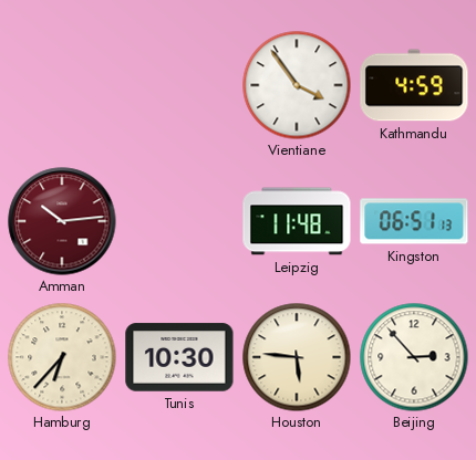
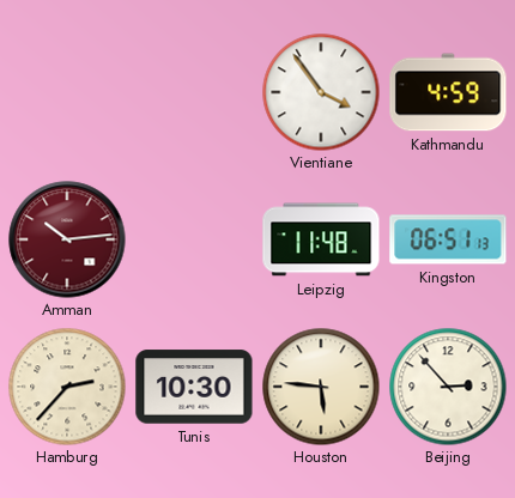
Hamburg: 6:37 -> 2:37
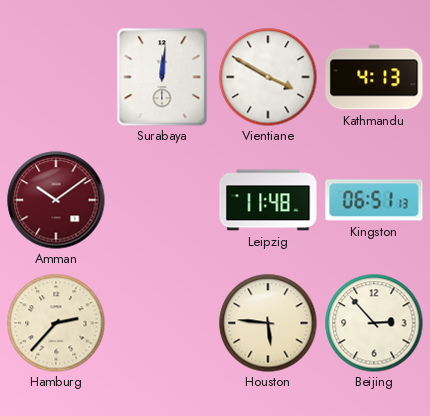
Surabaya: none -> 12:01
Vientiane: 3:54 -> 3:50
Kathmandu: 4:59 -> 4:13
Amman: 10:14 -> 10:09
Tunis: 10:30 -> none
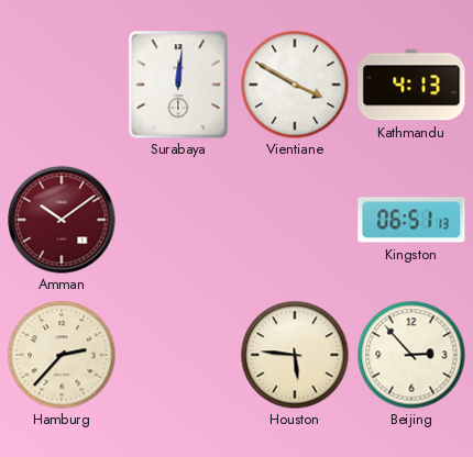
Leipzig: 11:48 -> none
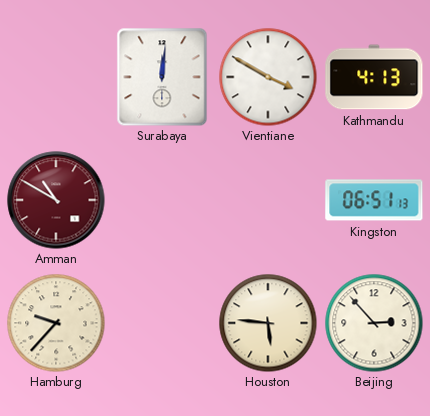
Amman: 10:09 -> 10:50
Hamburg: 2:37 -> 9:37
